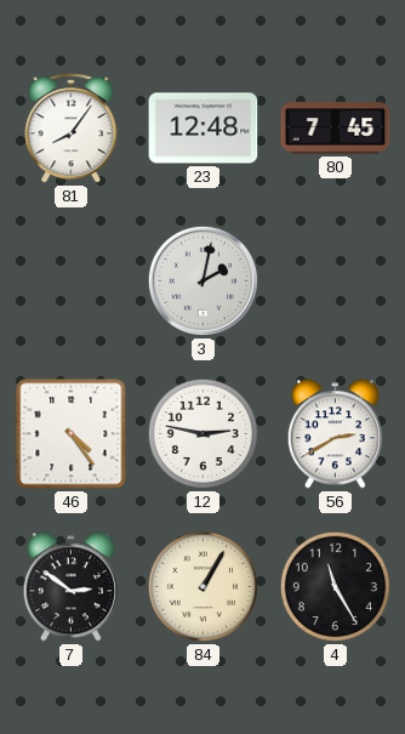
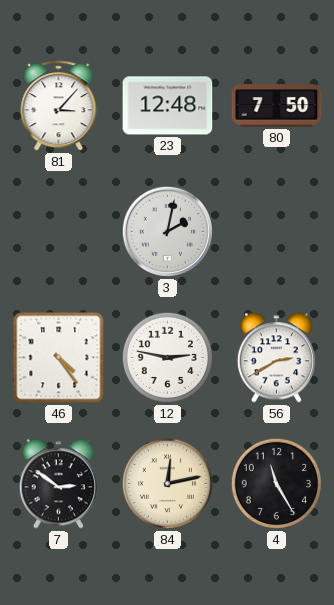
81: 8:06 -> 3:07
80: 7:45 -> 7:50
84: 1:05 -> 12:13
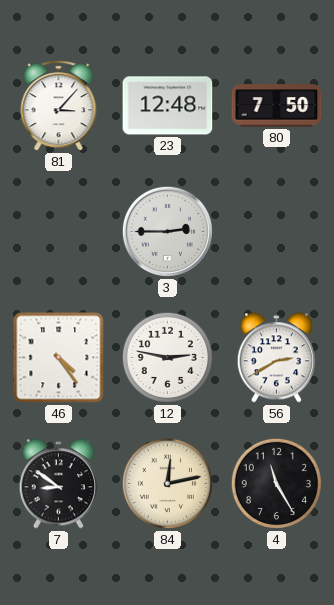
3: 2:02 -> 2:45
7: 2:51 -> 8:51
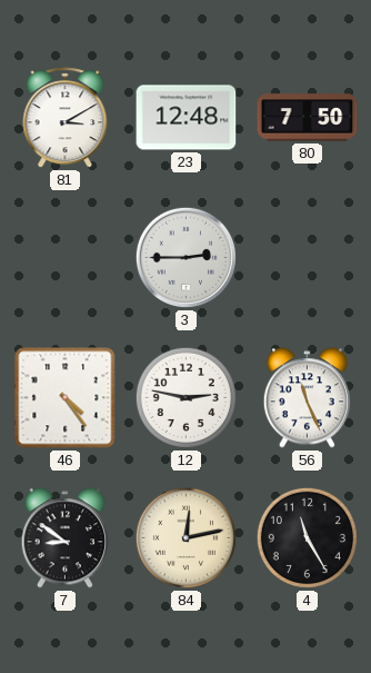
81: 3:07 -> 3:10
56: 2:40 -> 11:26
